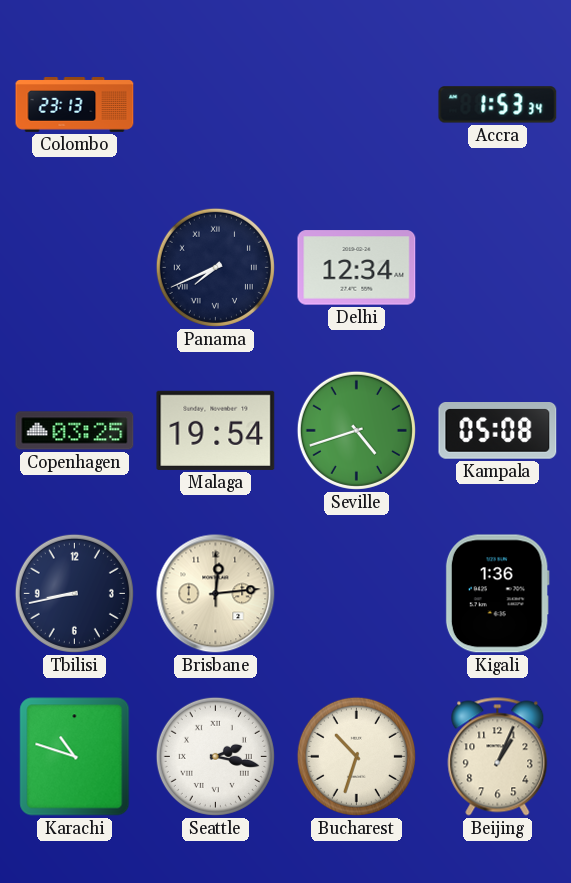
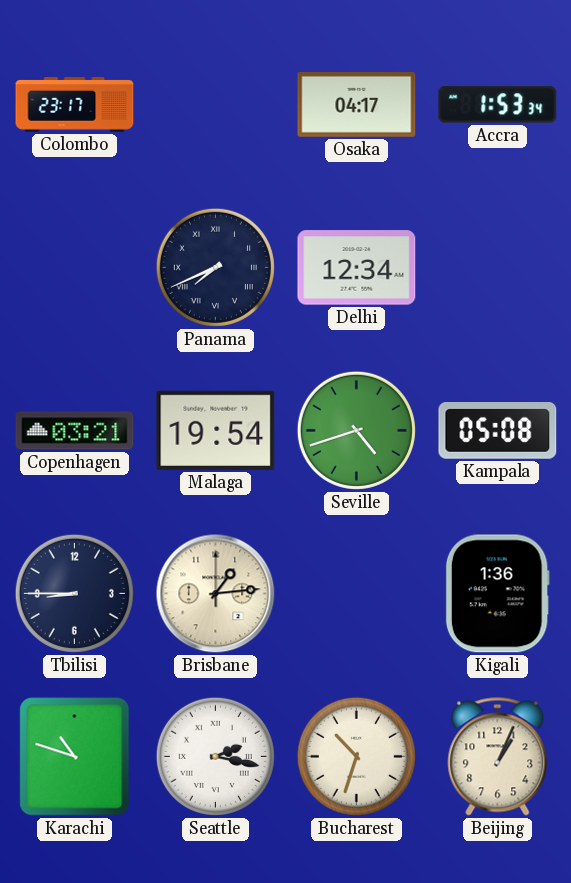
Colombo: 23:13 -> 23:17
Osaka: none -> 04:17
Copenhagen: 03:25 -> 03:21
Tbilisi: 8:43 -> 8:45
Brisbane: 12:14 -> 1:14
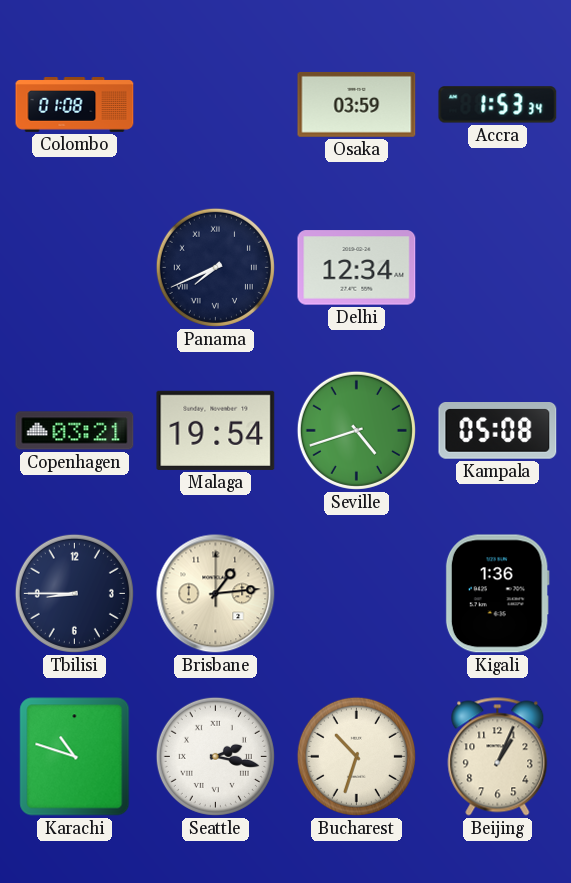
Colombo: 23:17 -> 01:08
Osaka: 04:17 -> 03:59
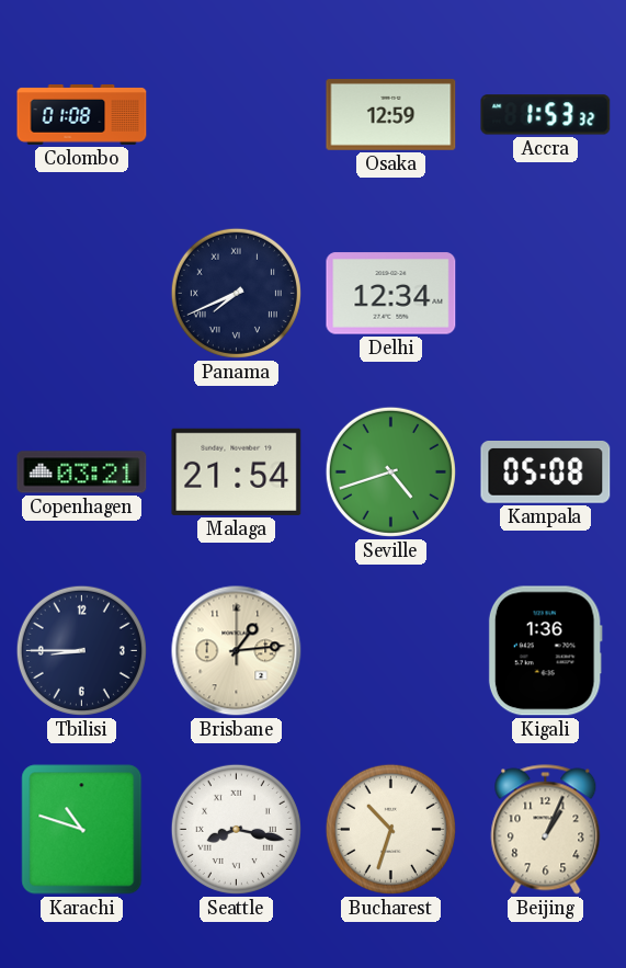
Osaka: 03:59 -> 12:59
Accra: 1:53:34 -> 1:53:32
Malaga: 19:54 -> 21:54
Seattle: 2:17 -> 8:17
